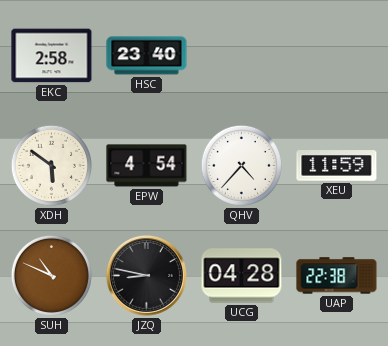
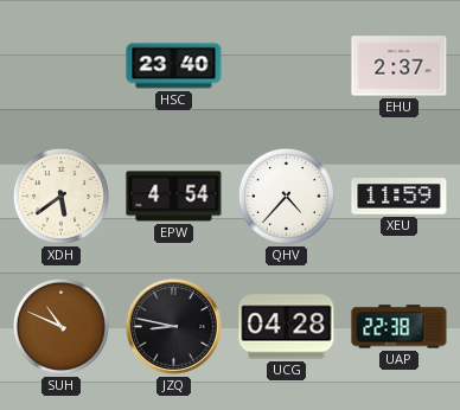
EKC: 2:58 -> none
EHU: none -> 2:37
XDH: 5:51 -> 5:39
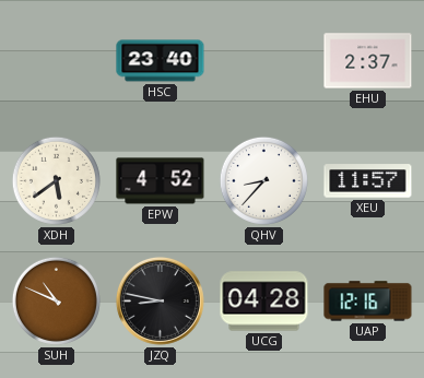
EPW: 4:54 -> 4:52
QHV: 4:37 -> 8:37
XEU: 11:59 -> 11:57
UAP: 22:38 -> 12:16
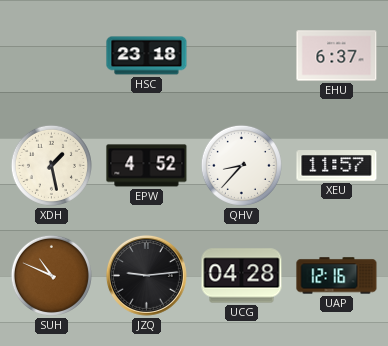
HSC: 23:40 -> 23:18
EHU: 2:37 -> 6:37
XDH: 5:39 -> 1:28
JZQ: 8:47 -> 9:14
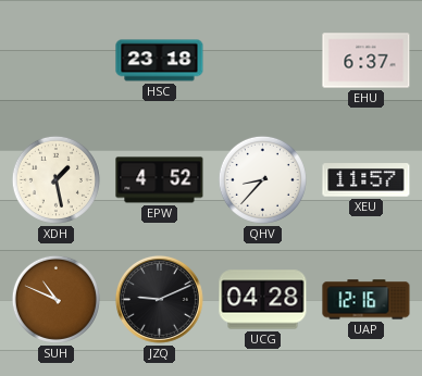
JZQ: 9:14 -> 9:11
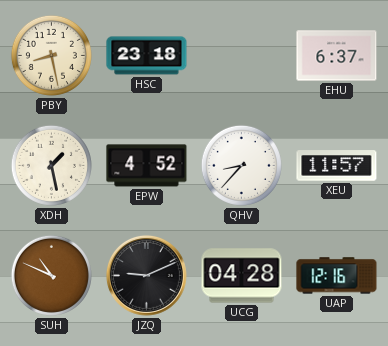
PBY: none -> 8:28
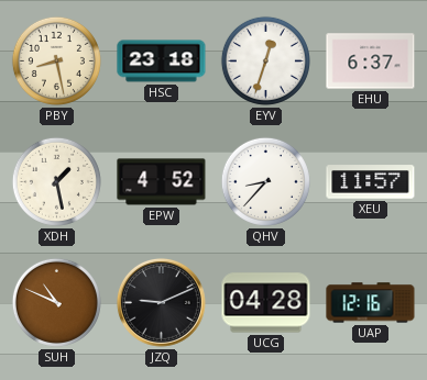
EYV: none -> 12:33
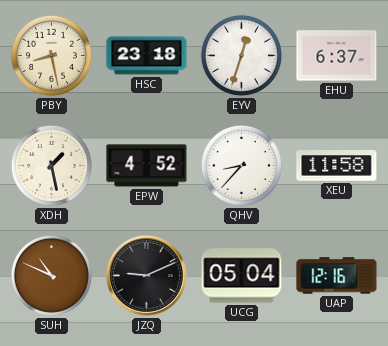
XEU: 11:57 -> 11:58
UCG: 04:28 -> 05:04
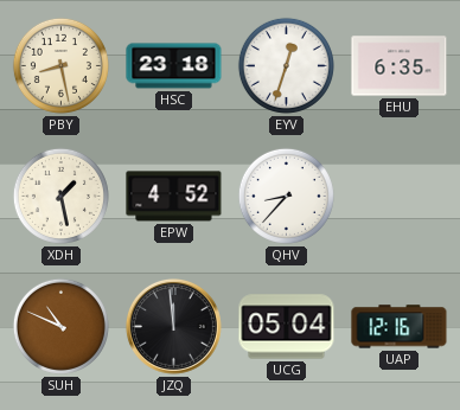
EHU: 6:37 -> 6:35
XEU: 11:58 -> none
JZQ: 9:11 -> 11:59
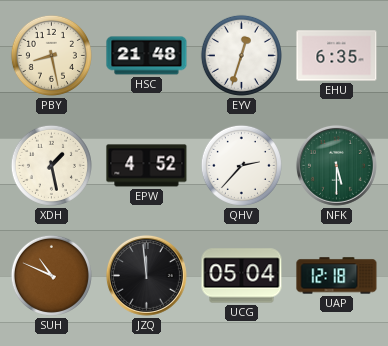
HSC: 23:18 -> 21:48
QHV: 8:37 -> 2:37
NFK: none -> 5:30
UAP: 12:16 -> 12:18
